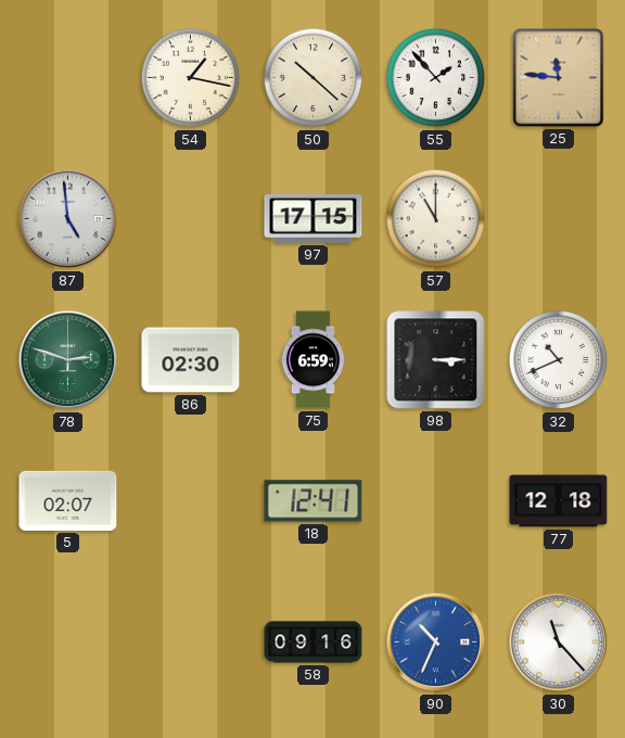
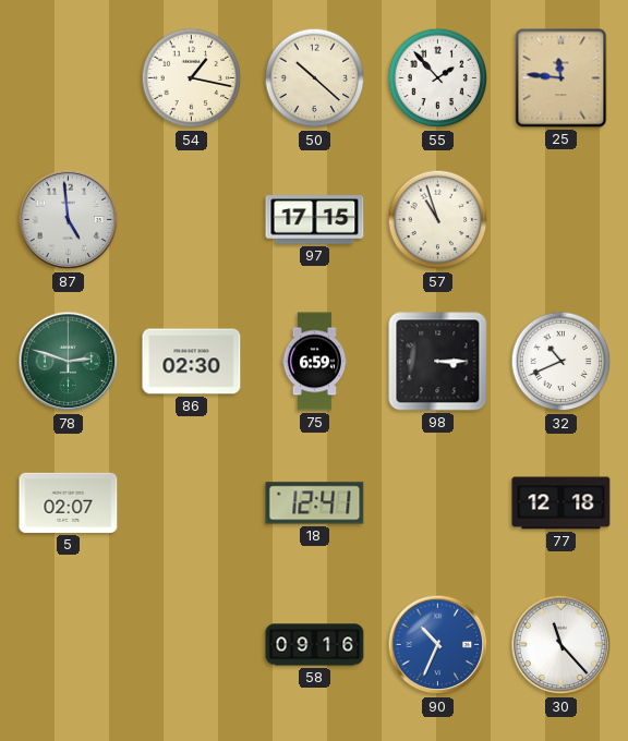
57: 11:00 -> 10:57
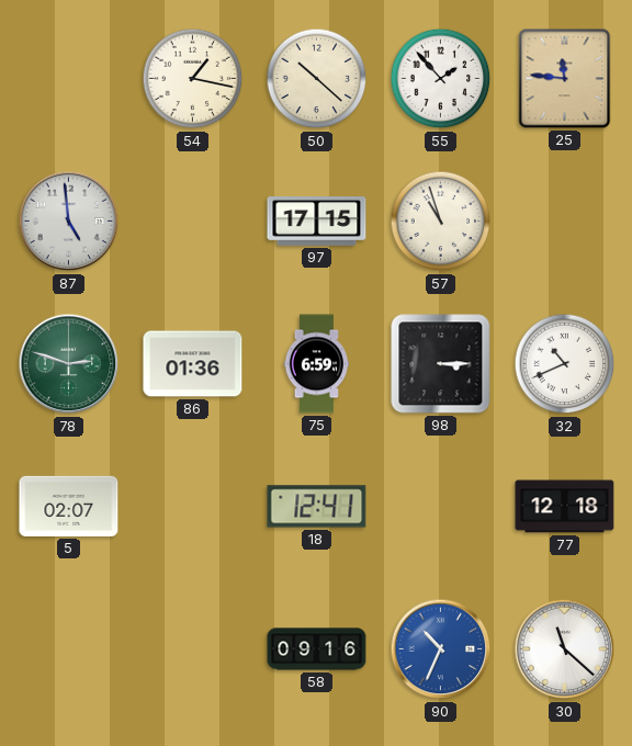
86: 02:30 -> 01:36
30: 11:23 -> 11:22
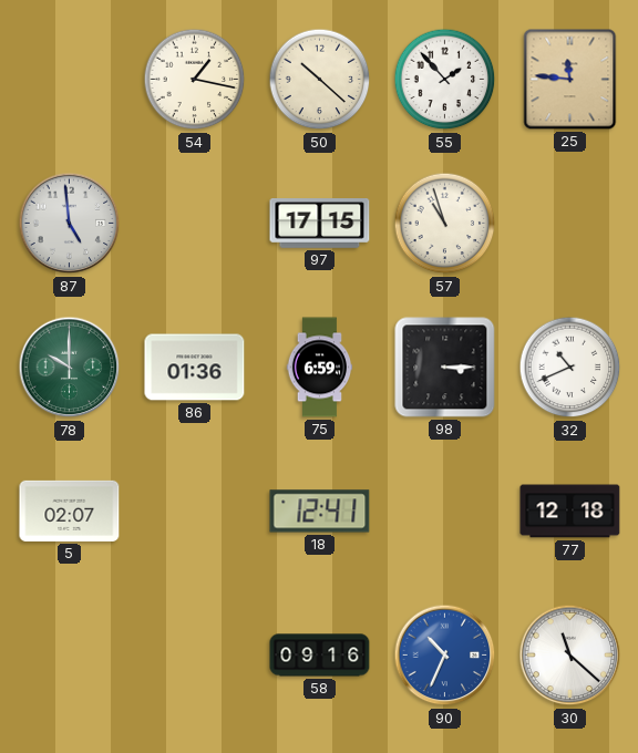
78: 2:48 -> 10:00
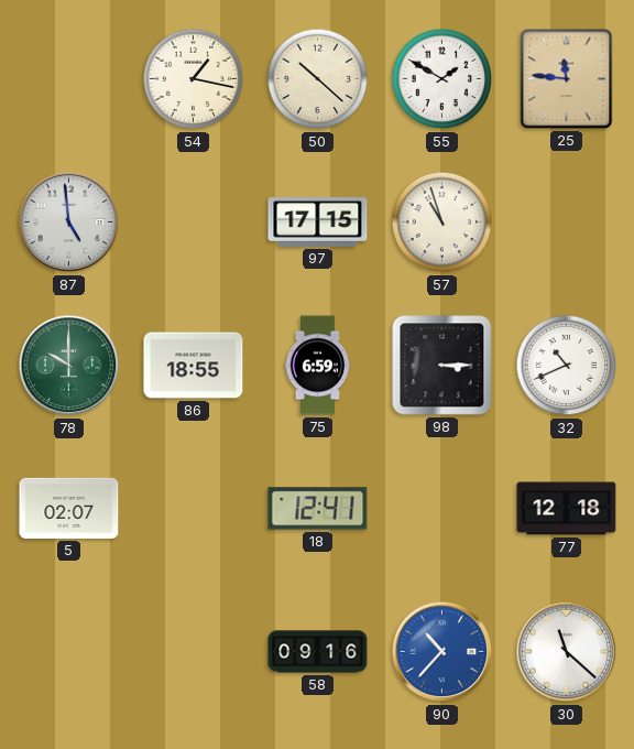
55: 1:53 -> 1:50
86: 01:36 -> 18:55
90: 10:34 -> 10:37
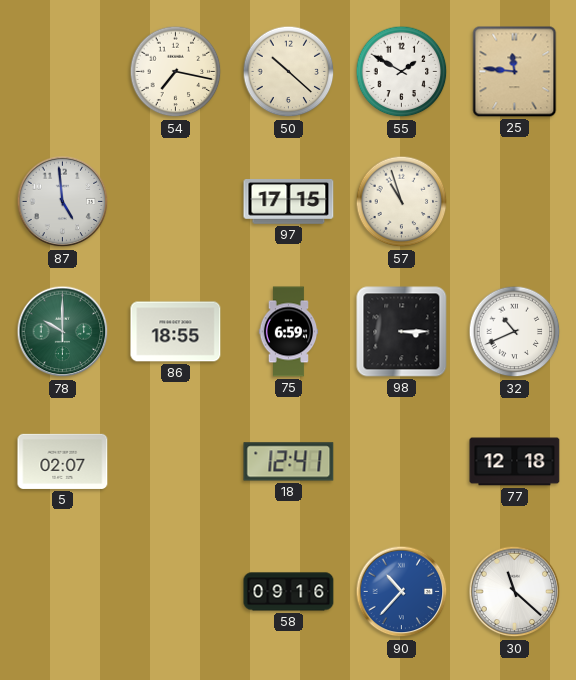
54: 1:17 -> 7:17
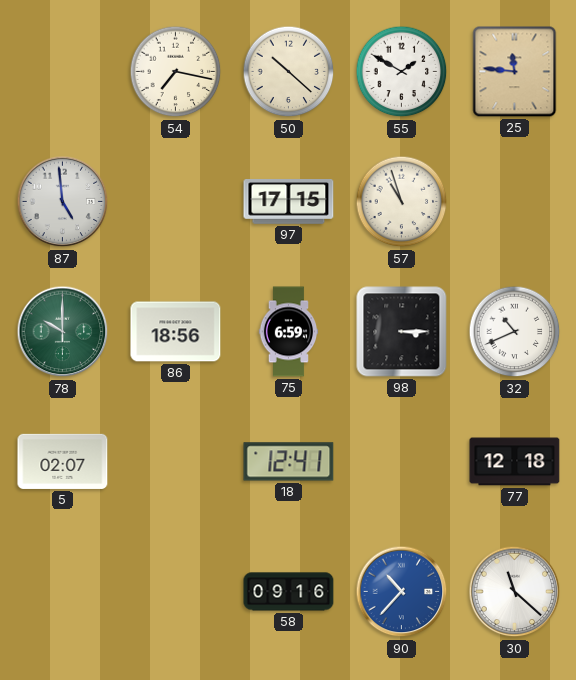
86: 18:55 -> 18:56
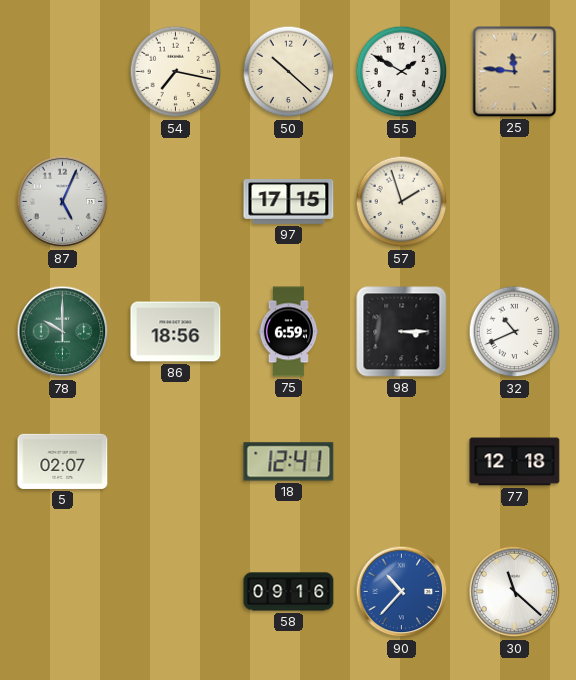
87: 4:59 -> 5:04
57: 10:57 -> 1:57
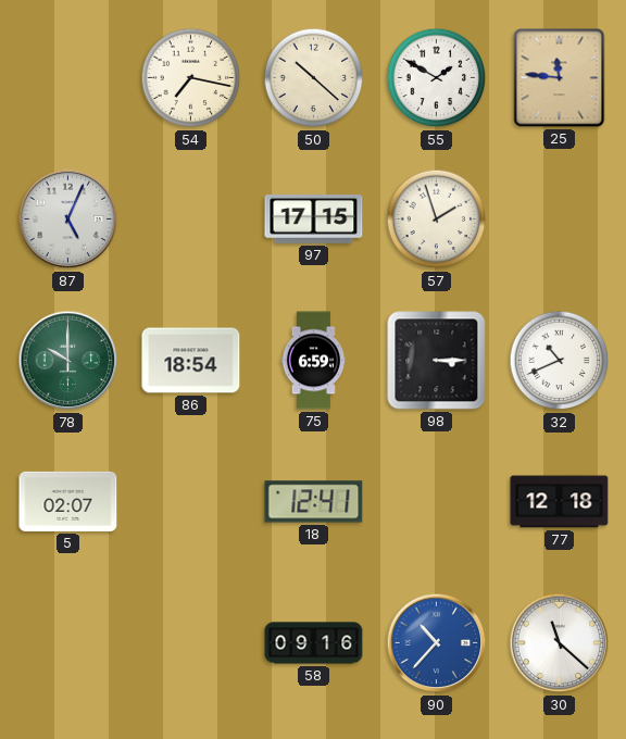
86: 18:56 -> 18:54
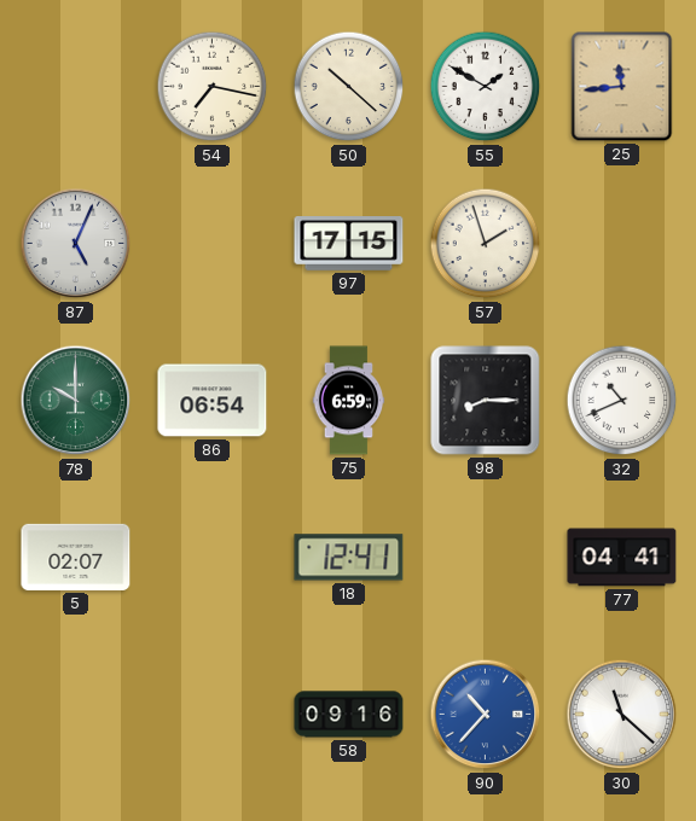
25: 11:46 -> 11:44
86: 18:54 -> 06:54
98: 3:15 -> 8:15
77: 12:18 -> 04:41
